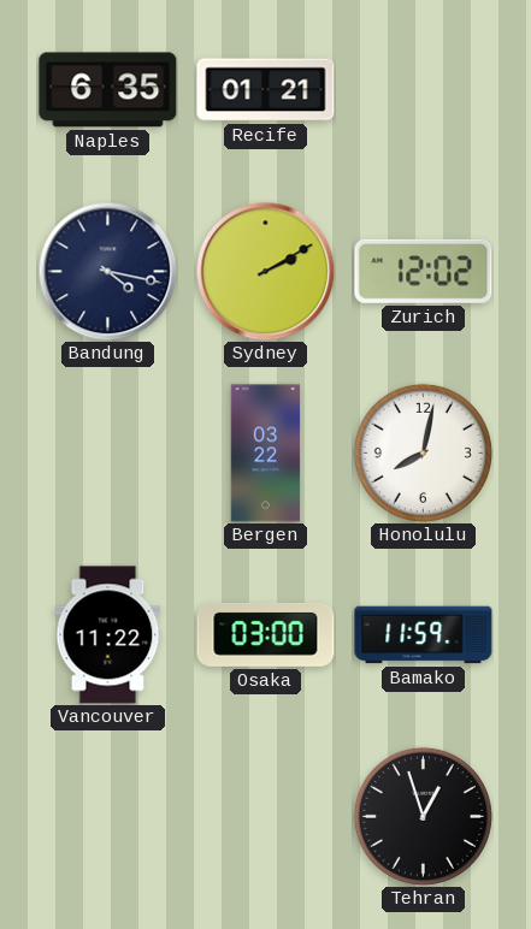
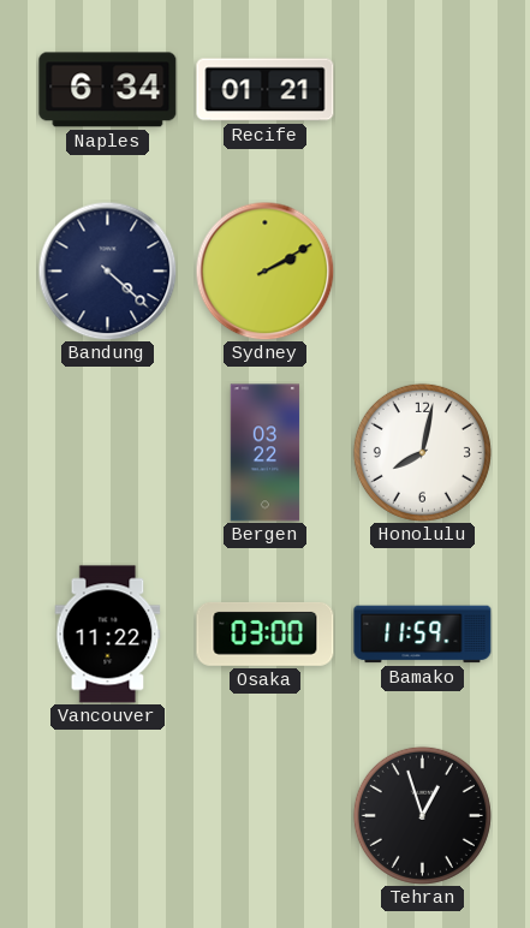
Naples: 6:35 -> 6:34
Bandung: 4:17 -> 4:22
Zurich: 12:02 -> none
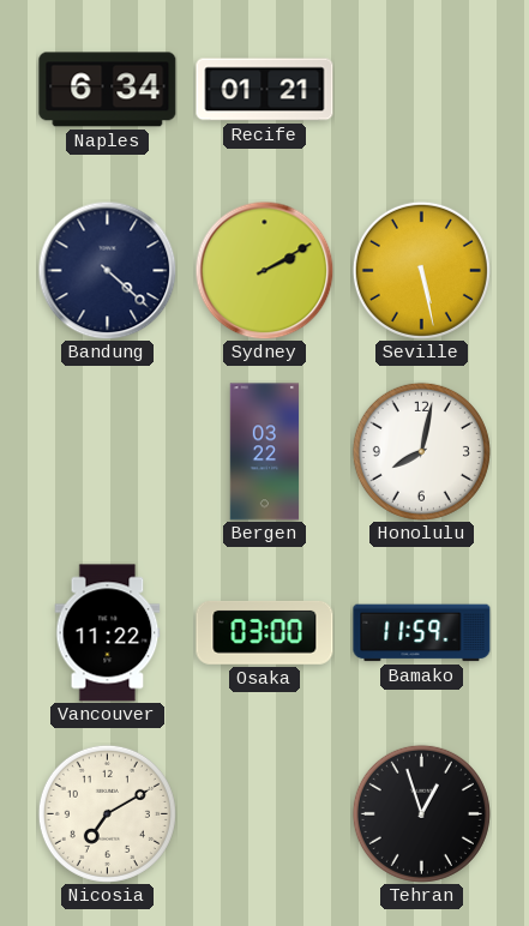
Seville: none -> 5:28
Nicosia: none -> 7:10
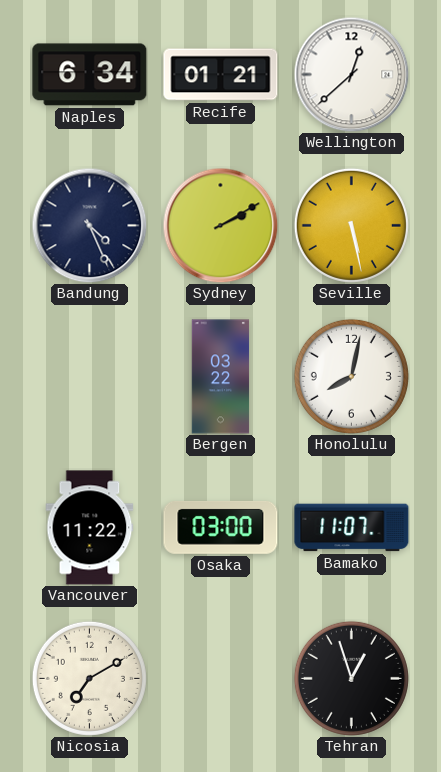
Wellington: none -> 12:38
Bandung: 4:22 -> 4:26
Bamako: 11:59 -> 11:07
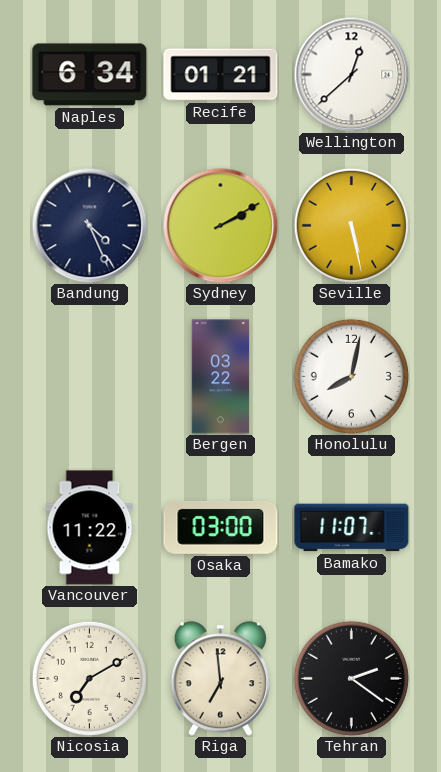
Riga: none -> 6:59
Tehran: 12:57 -> 2:21
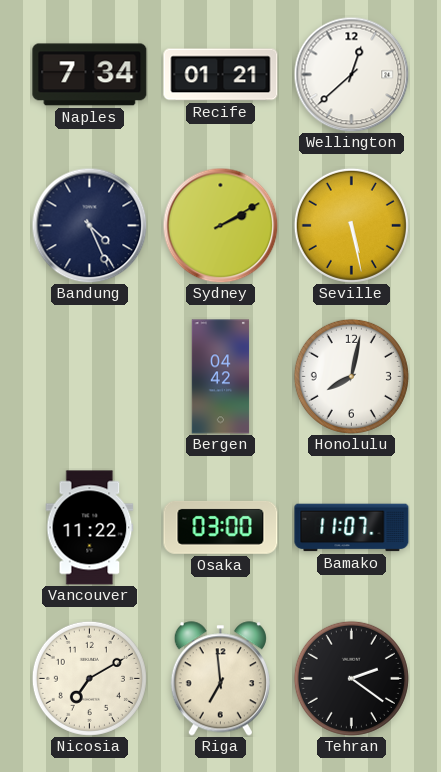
Naples: 6:34 -> 7:34
Bergen: 03:22 -> 04:42
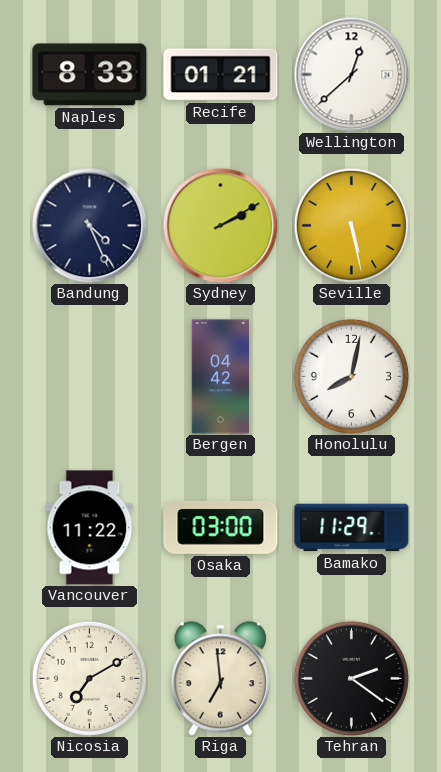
Naples: 7:34 -> 8:33
Bamako: 11:07 -> 11:29
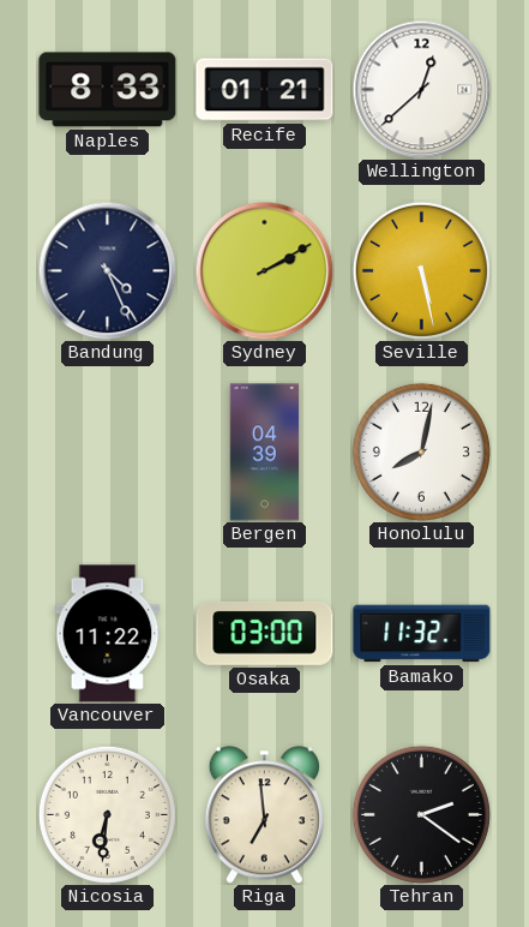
Bergen: 04:42 -> 04:39
Bamako: 11:29 -> 11:32
Nicosia: 7:10 -> 6:31
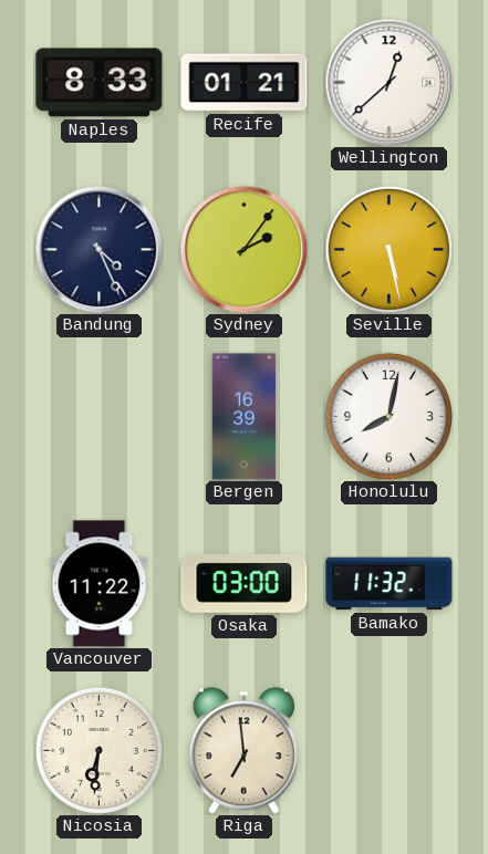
Sydney: 2:10 -> 2:06
Bergen: 04:39 -> 16:39
Tehran: 2:21 -> none
